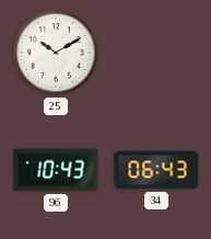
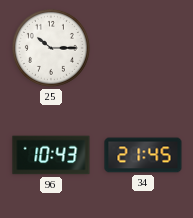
25: 10:10 -> 10:15
34: 06:43 -> 21:45
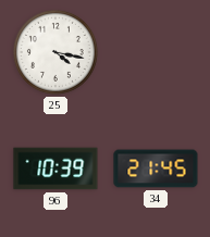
25: 10:15 -> 4:17
96: 10:43 -> 10:39
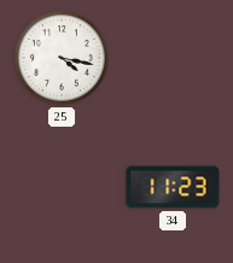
96: 10:39 -> none
34: 21:45 -> 11:23
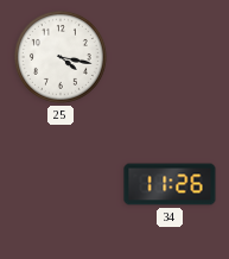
34: 11:23 -> 11:26
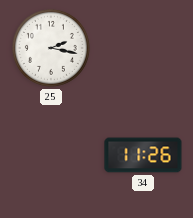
25: 4:17 -> 2:17
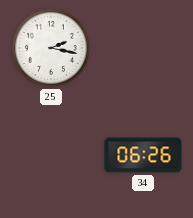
34: 11:26 -> 06:26
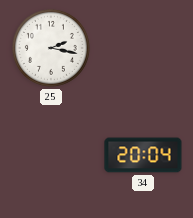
34: 06:26 -> 20:04
